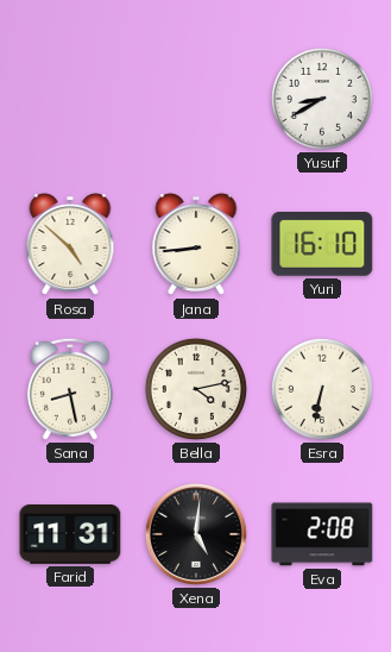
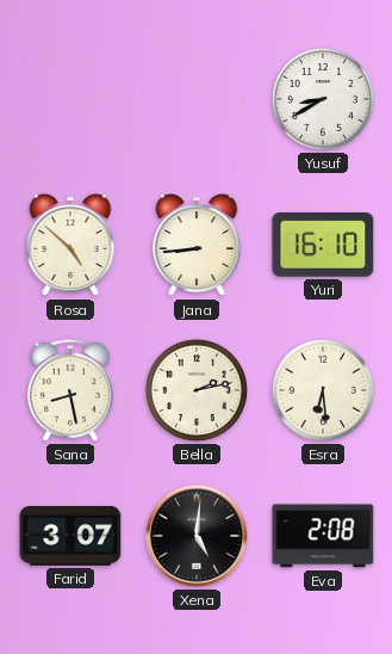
Bella: 4:13 -> 2:13
Esra: 6:32 -> 6:29
Farid: 11:31 -> 3:07
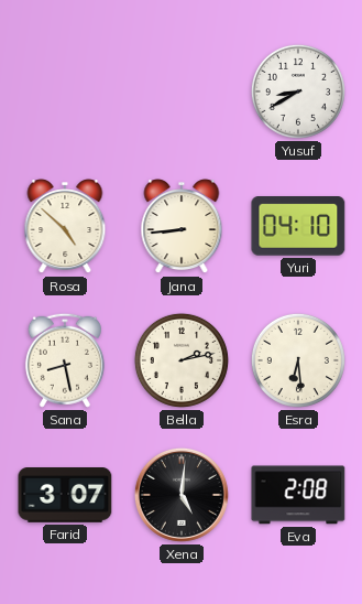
Yuri: 16:10 -> 04:10
